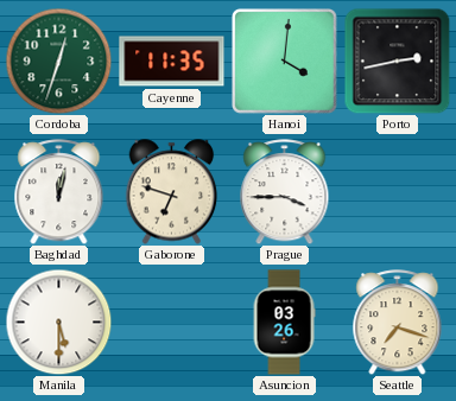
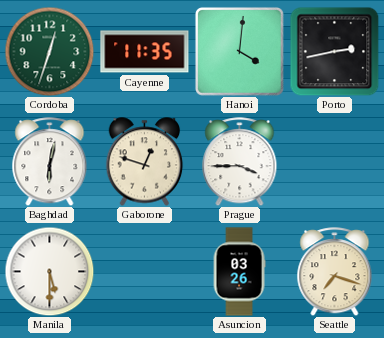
Baghdad: 12:02 -> 6:02
Gaborone: 6:48 -> 12:48
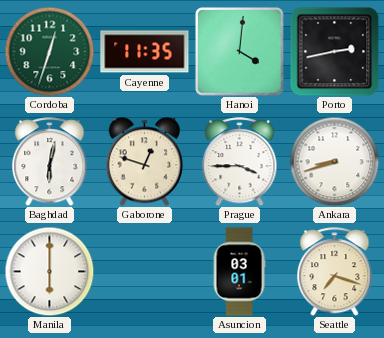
Ankara: none -> 8:42
Manila: 5:30 -> 6:00
Asuncion: 03:26 -> 03:01
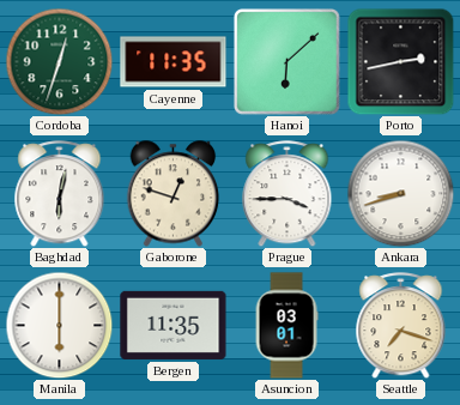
Hanoi: 4:01 -> 6:08
Bergen: none -> 11:35
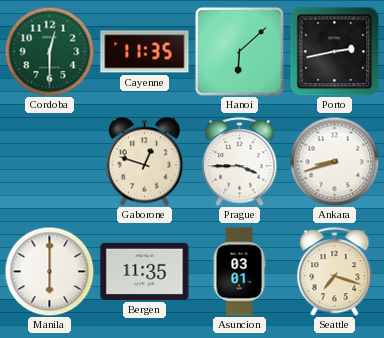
Cordoba: 12:33 -> 12:30
Baghdad: 6:02 -> none
